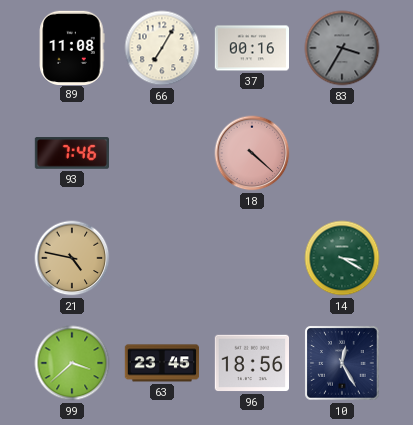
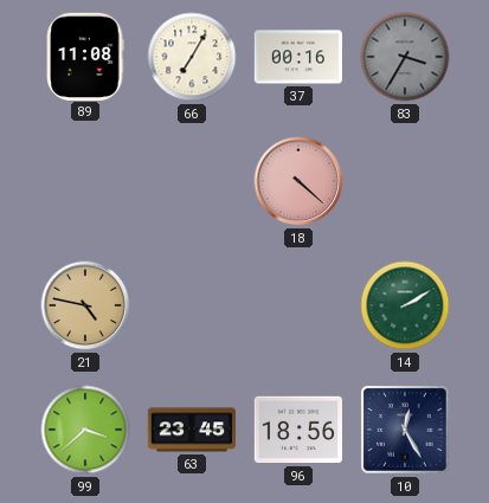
93: 7:46 -> none
14: 3:20 -> 2:10
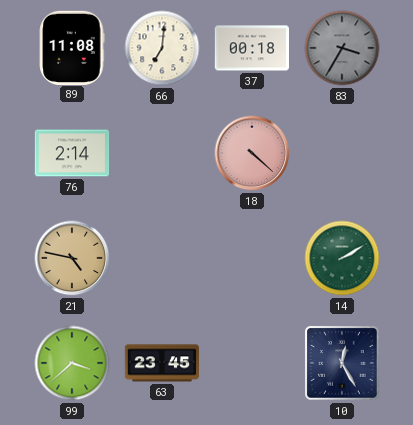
66: 7:05 -> 7:01
37: 00:16 -> 00:18
76: none -> 2:14
96: 18:56 -> none
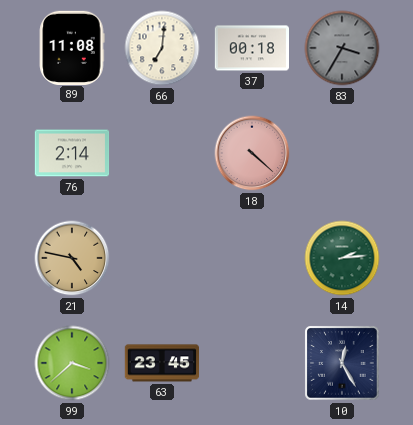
14: 2:10 -> 2:14
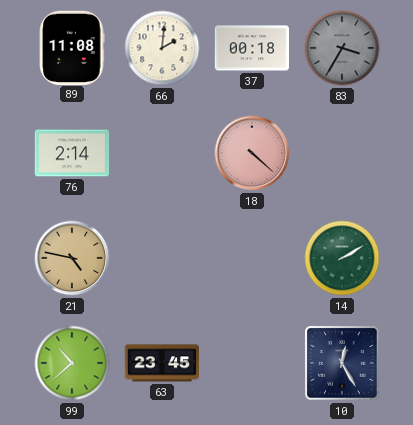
66: 7:01 -> 2:01
14: 2:14 -> 2:10
99: 3:38 -> 10:38
